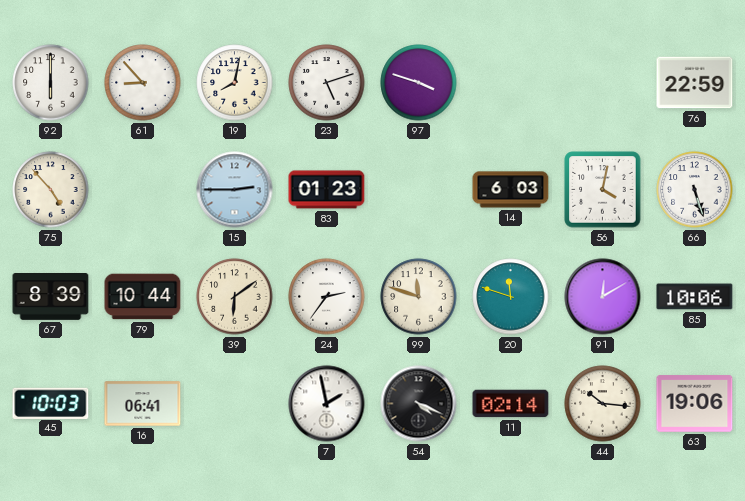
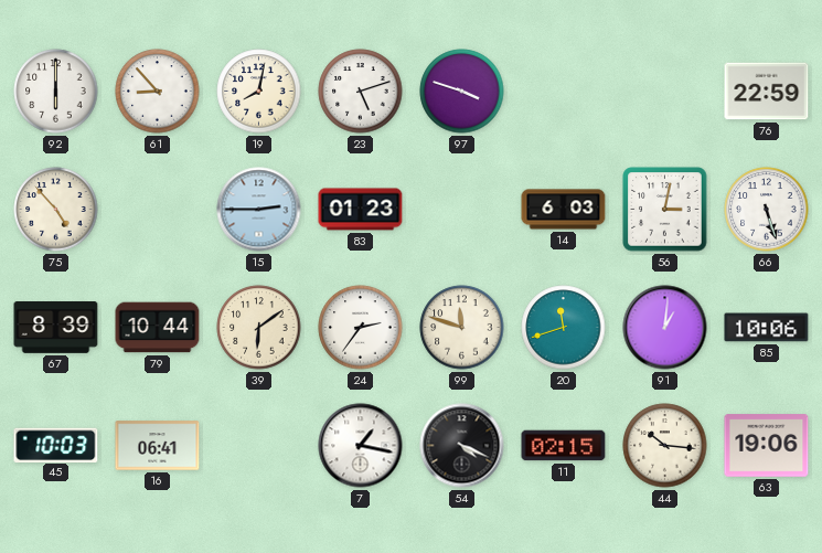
56: 4:02 -> 3:02
20: 11:48 -> 11:42
91: 12:10 -> 1:01
7: 1:58 -> 1:17
11: 02:14 -> 02:15
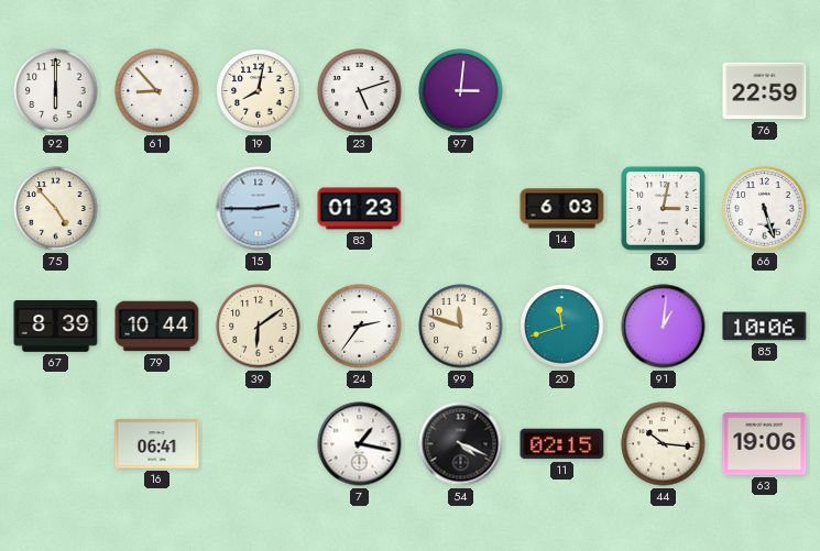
97: 3:48 -> 3:01
45: 10:03 -> none
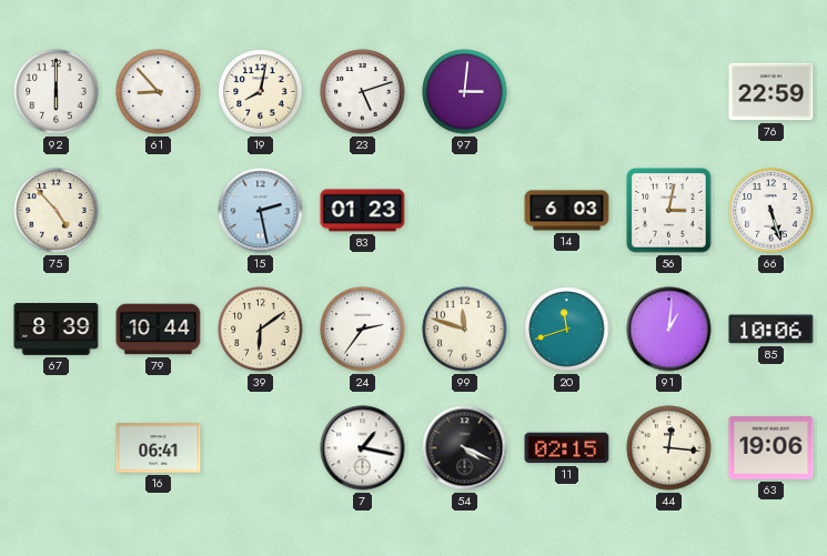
15: 2:45 -> 2:28
44: 10:16 -> 12:16
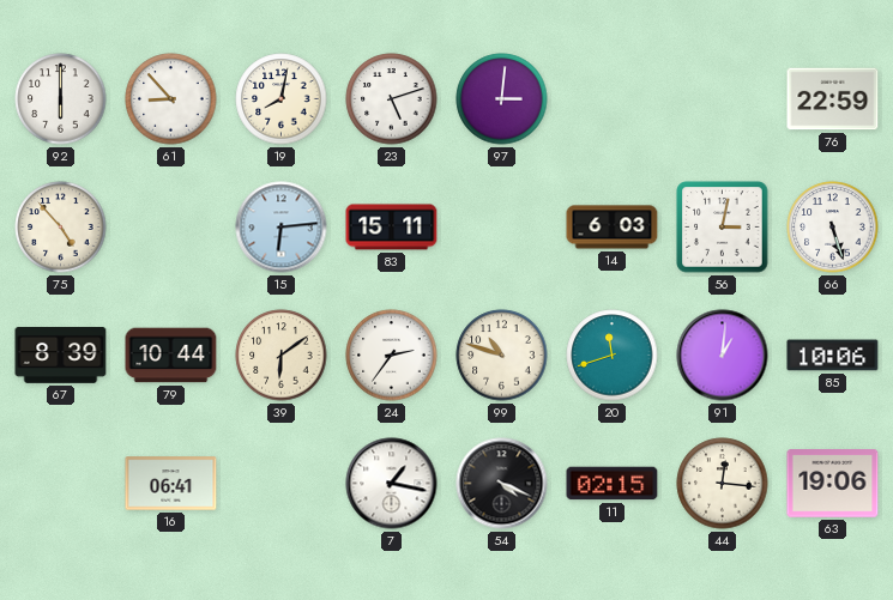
15: 2:28 -> 6:14
83: 01:23 -> 15:11
99: 11:48 -> 10:48
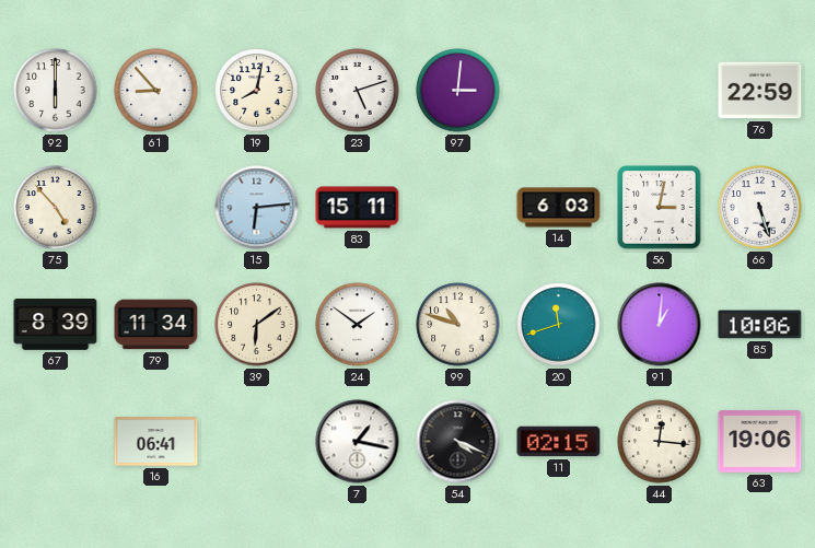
79: 10:44 -> 11:34
24: 2:36 -> 1:51
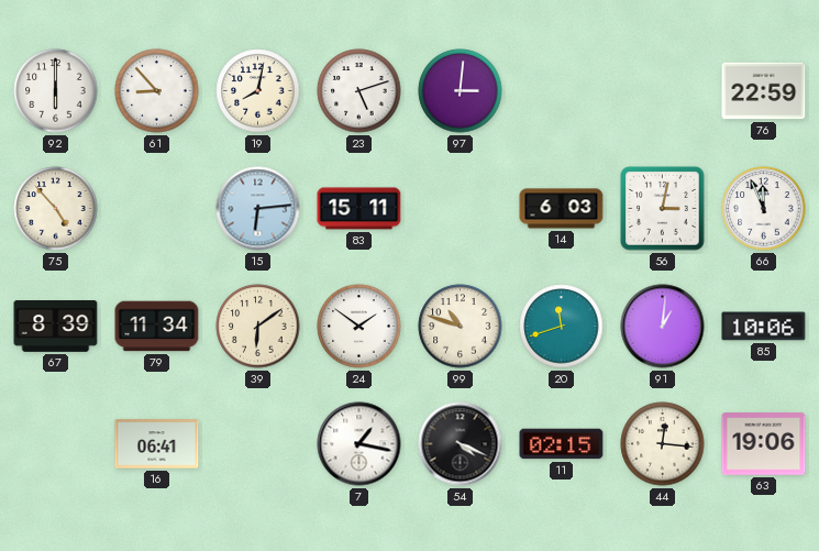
66: 5:27 -> 11:56
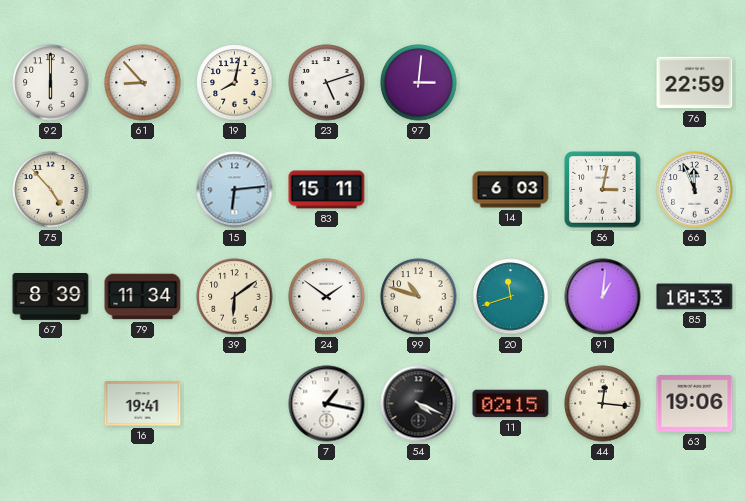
85: 10:06 -> 10:33
16: 06:41 -> 19:41
